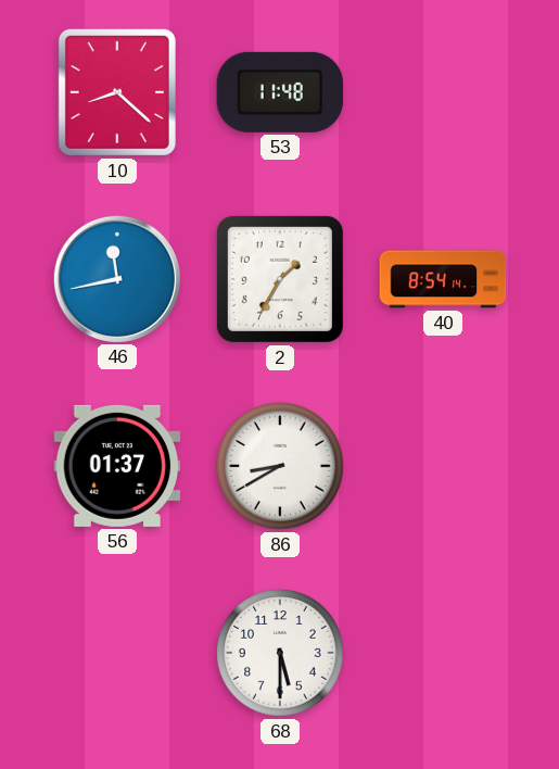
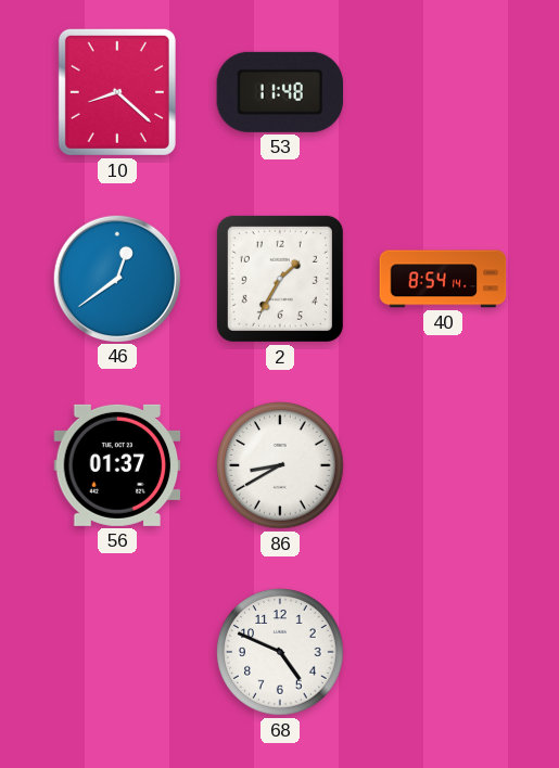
46: 11:43 -> 12:39
68: 5:30 -> 4:49
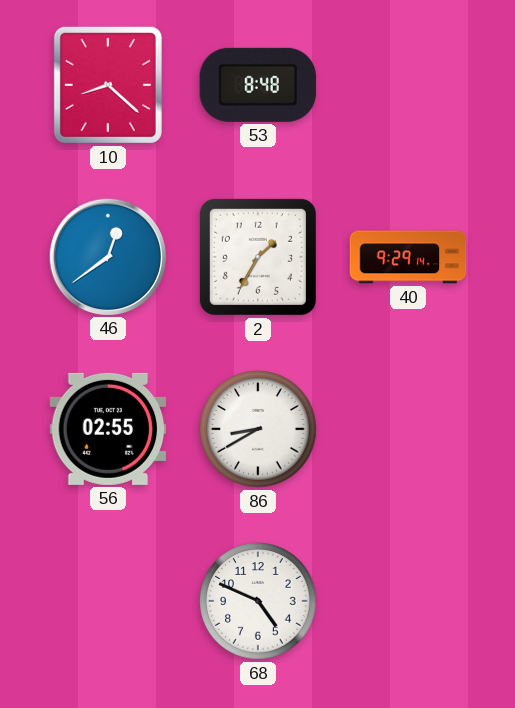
53: 11:48 -> 8:48
40: 8:54 -> 9:29
56: 01:37 -> 02:55
